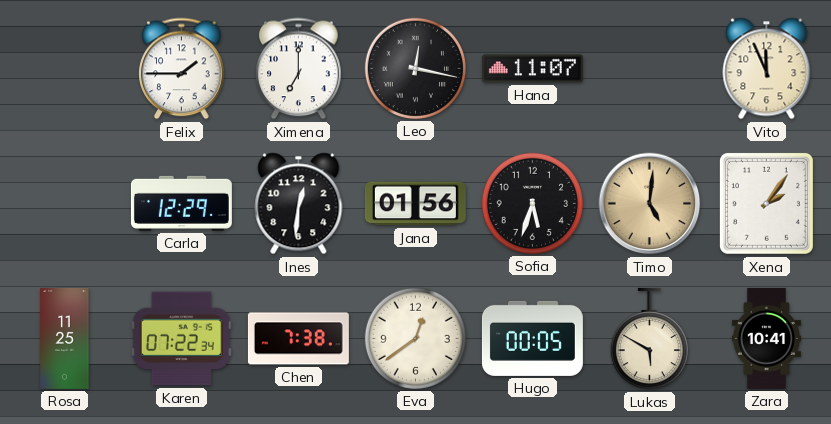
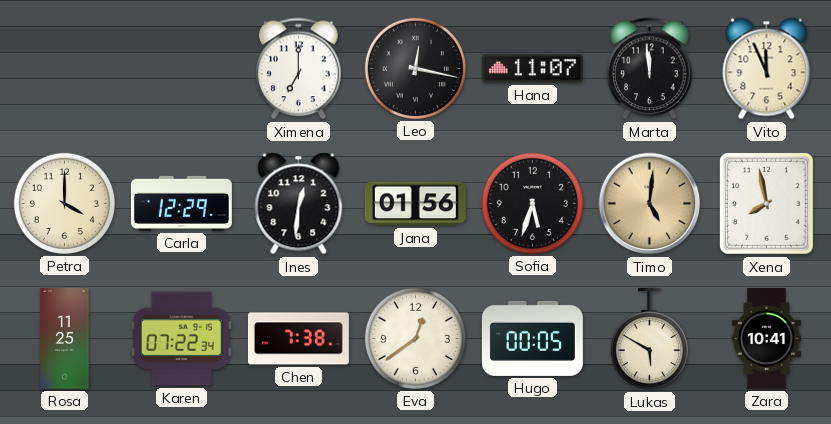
Felix: 1:45 -> none
Marta: none -> 11:59
Petra: none -> 4:00
Xena: 2:06 -> 7:58
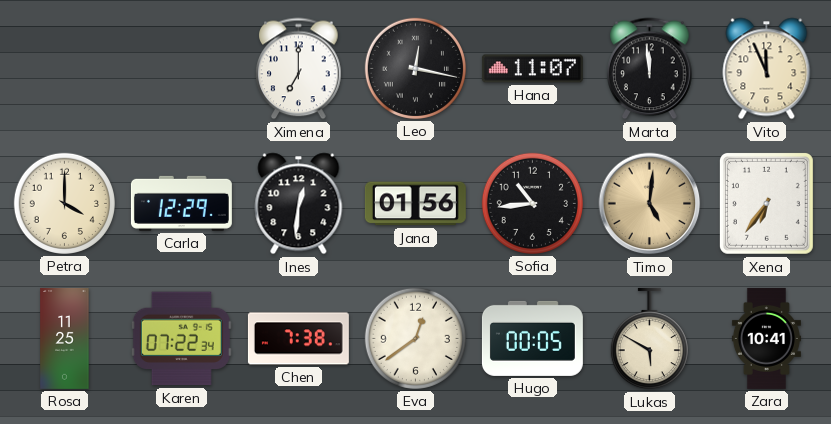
Sofia: 5:33 -> 10:44
Xena: 7:58 -> 6:36
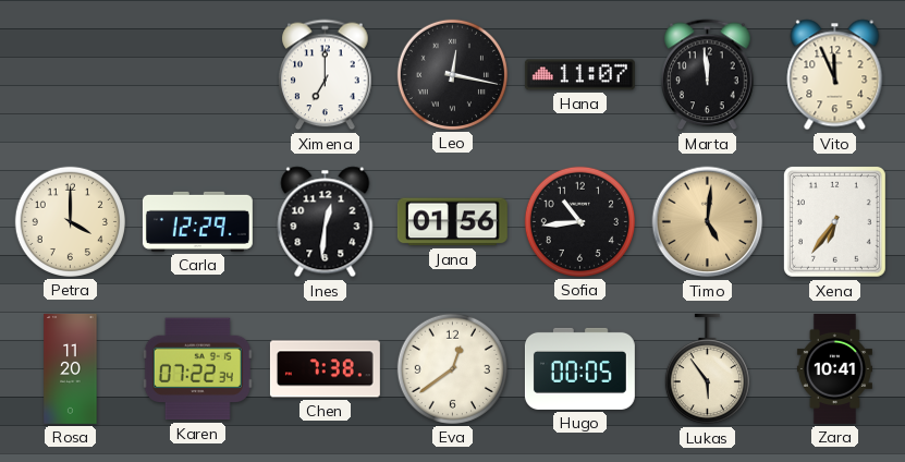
Rosa: 11:25 -> 11:20
Lukas: 5:50 -> 5:54
